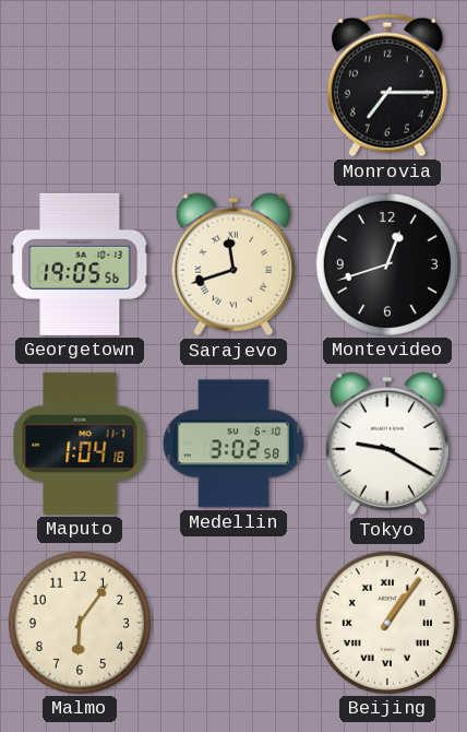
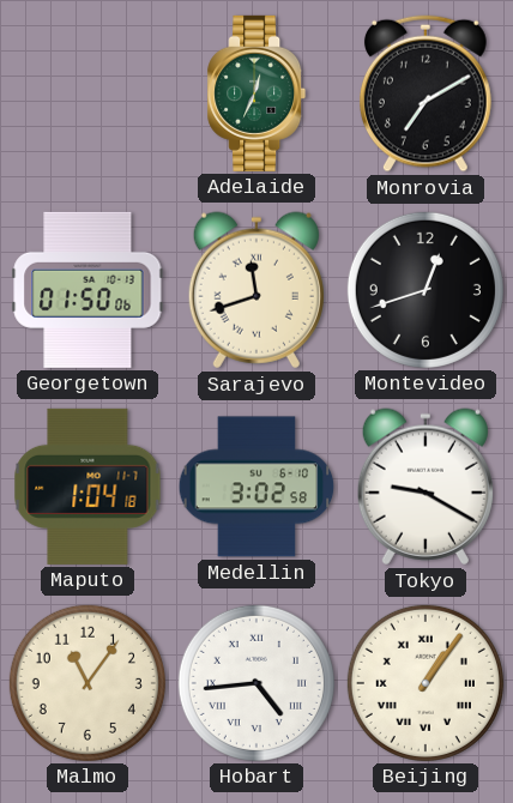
Adelaide: none -> 12:34
Monrovia: 7:15 -> 7:10
Georgetown: 19:05 -> 01:50
Malmo: 6:06 -> 11:06
Hobart: none -> 4:44
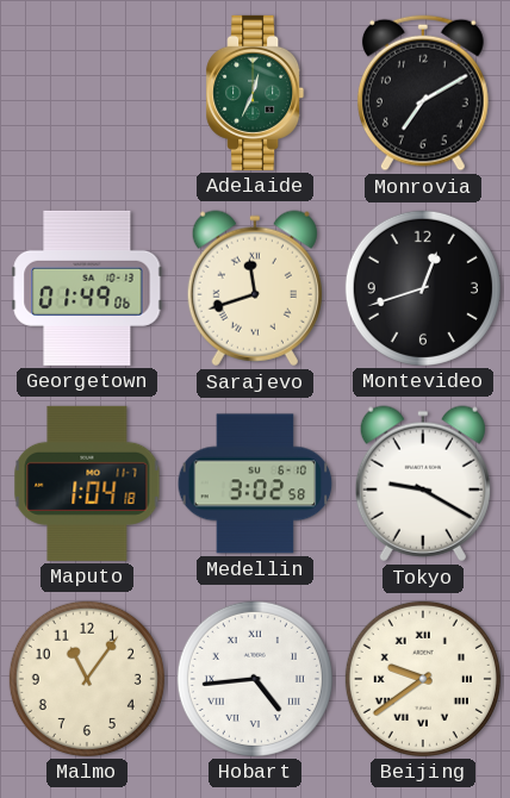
Georgetown: 01:50 -> 01:49
Beijing: 1:06 -> 9:39
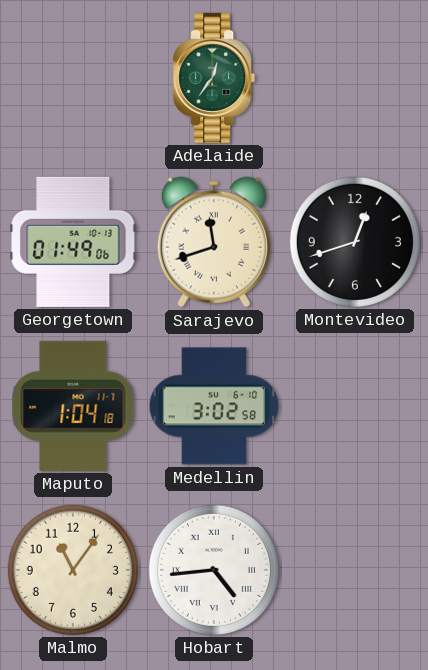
Adelaide: 12:34 -> 12:36
Monrovia: 7:10 -> none
Tokyo: 9:20 -> none
Beijing: 9:39 -> none
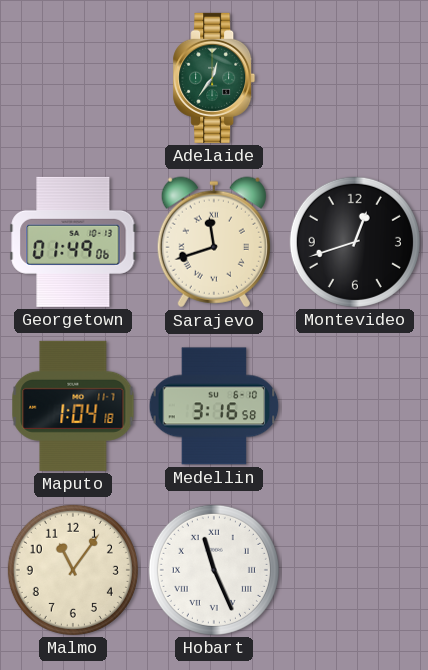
Medellin: 3:02 -> 3:16
Hobart: 4:44 -> 11:26
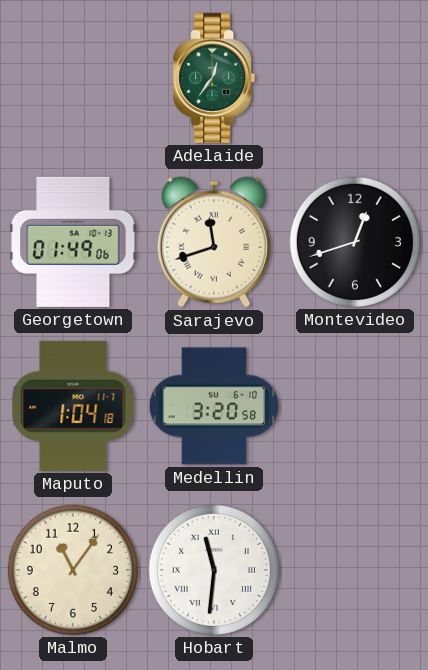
Medellin: 3:16 -> 3:20
Hobart: 11:26 -> 11:31
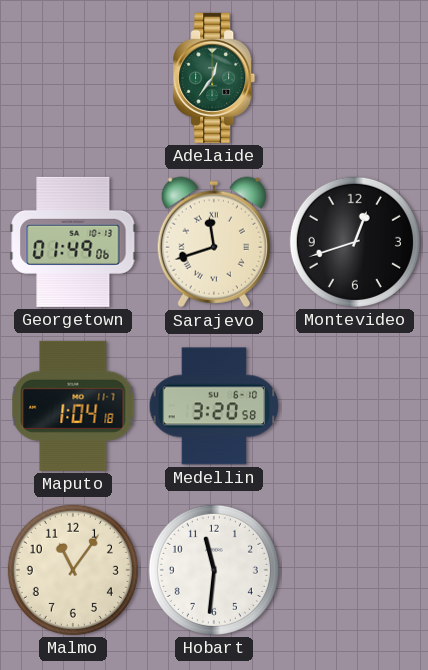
Hobart numerals: Roman -> Arabic
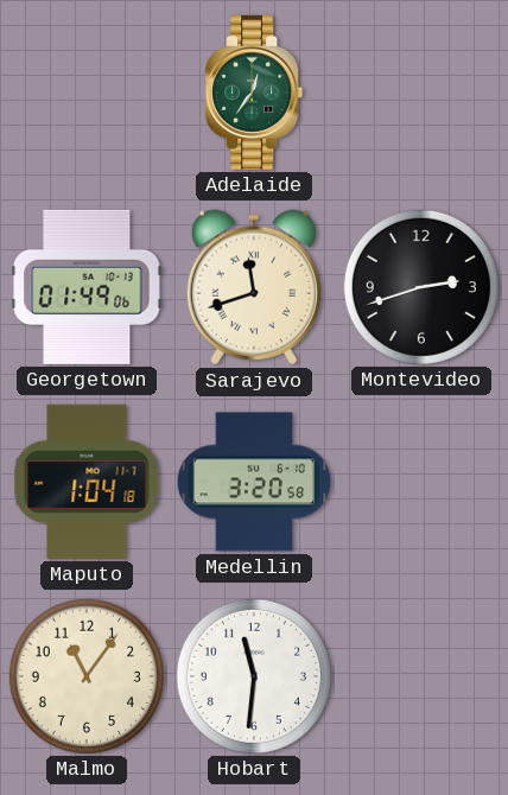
Montevideo: 12:42 -> 2:42
